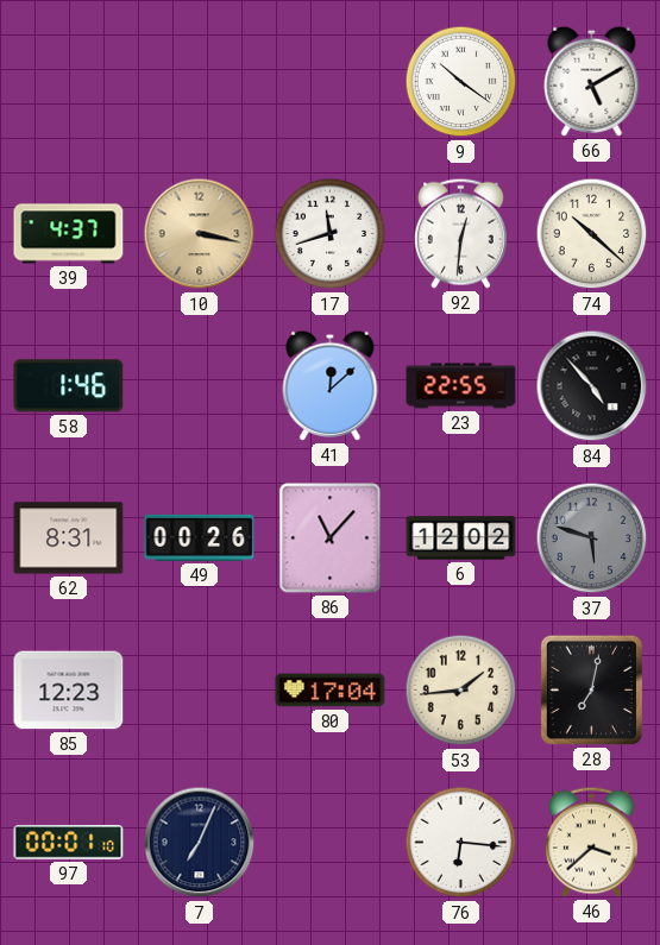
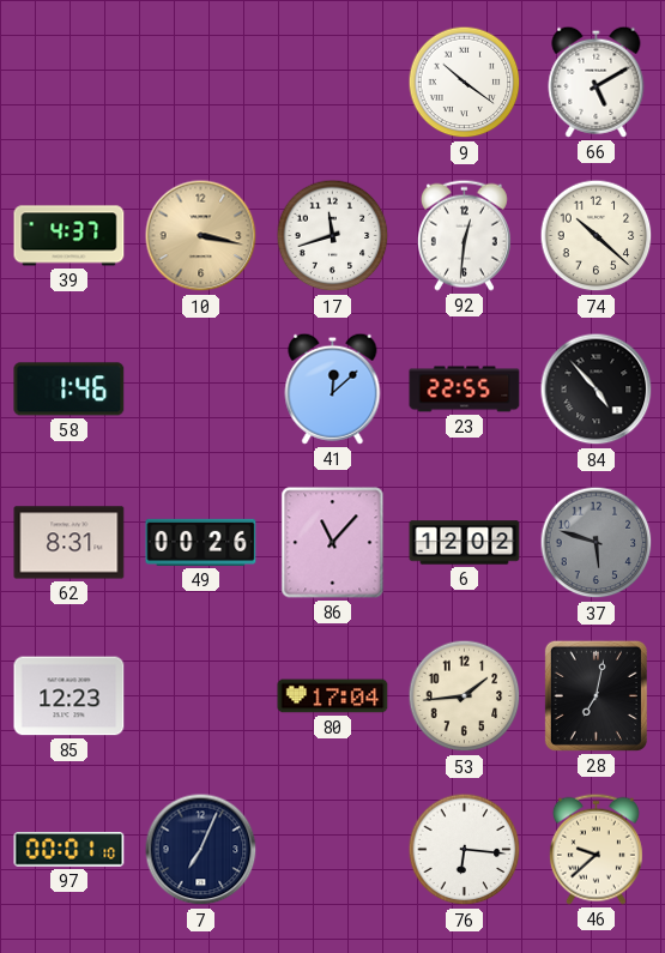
46: 3:38 -> 9:38
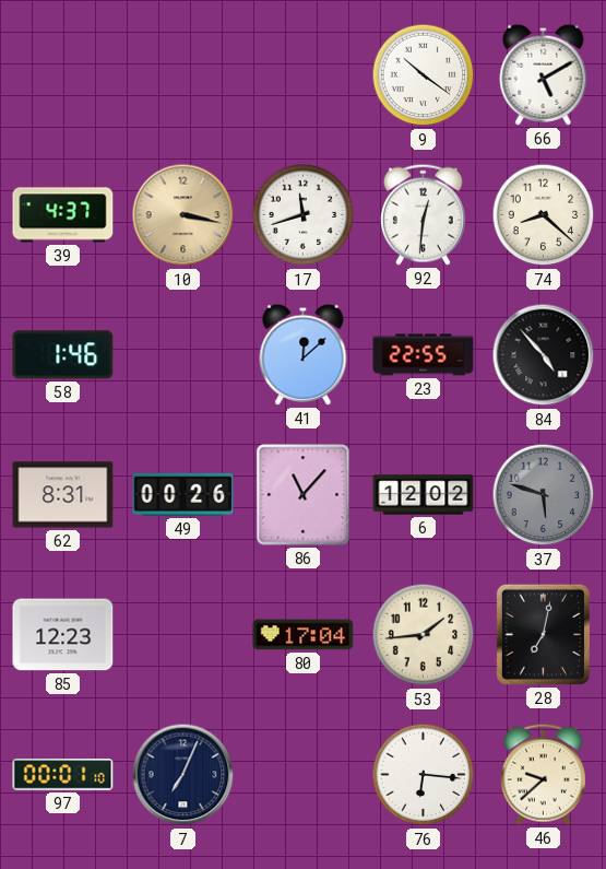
74: 10:22 -> 8:22
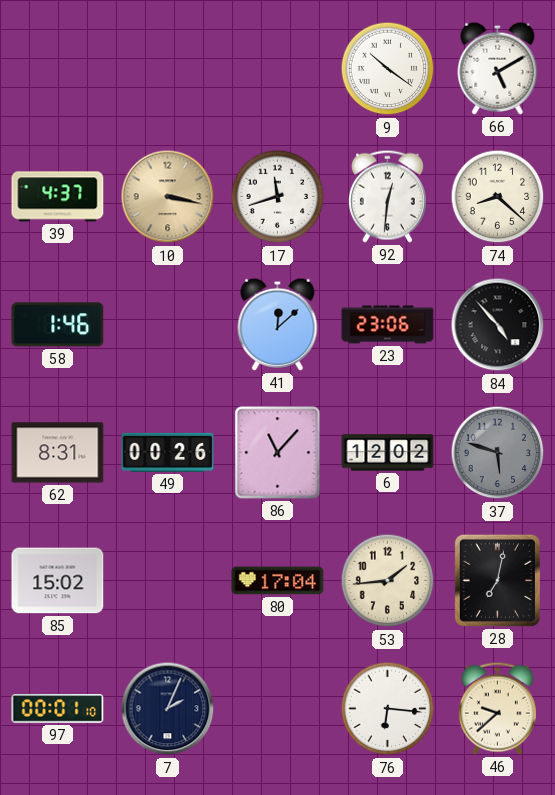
23: 22:55 -> 23:06
85: 12:23 -> 15:02
7: 7:04 -> 2:04
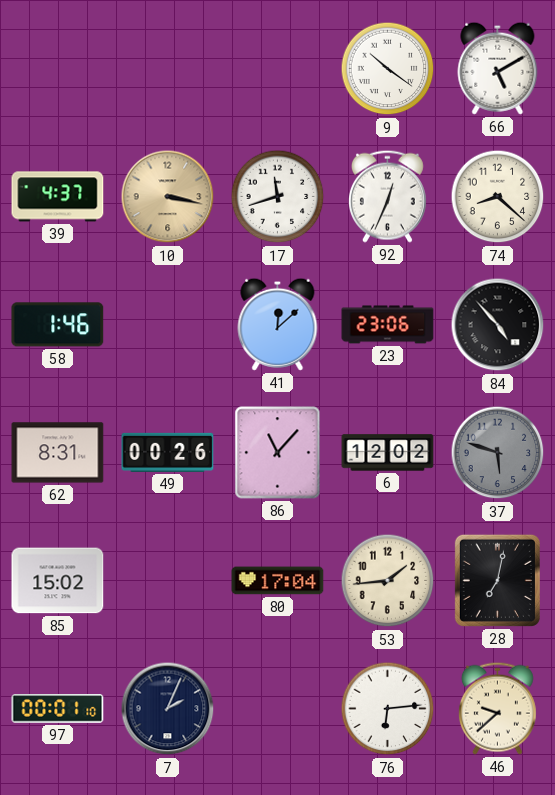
92: 12:31 -> 12:34
76: 6:16 -> 6:14
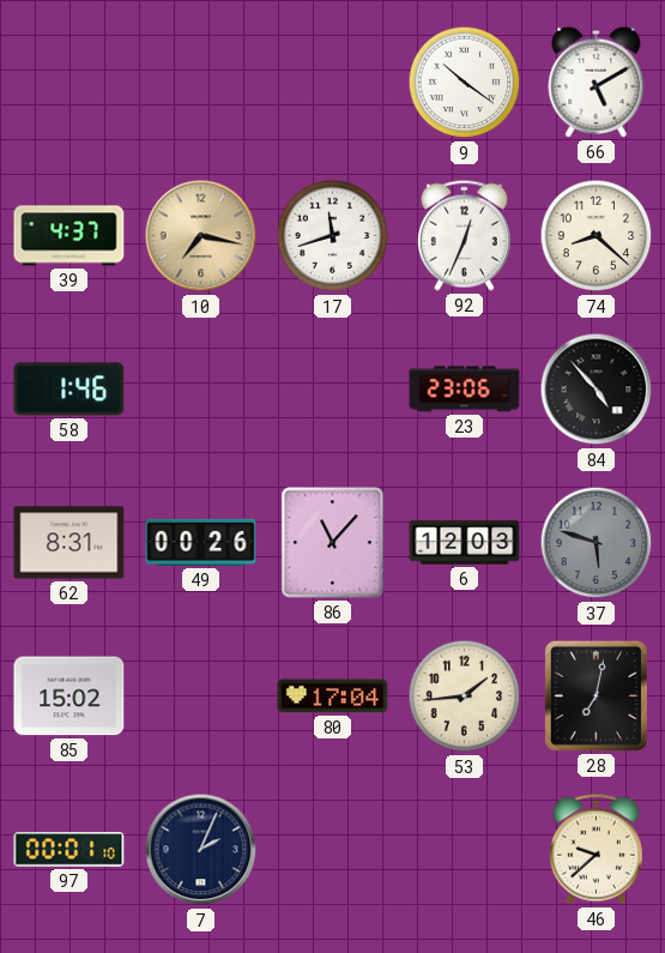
10: 3:17 -> 7:17
41: 12:08 -> none
6: 12:02 -> 12:03
76: 6:14 -> none
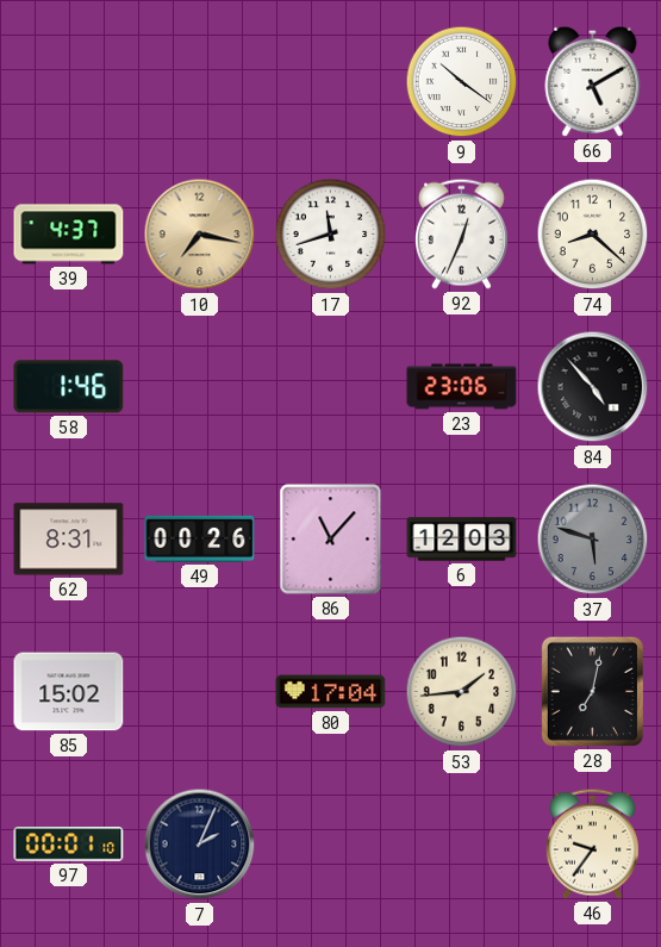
46: 9:38 -> 9:36
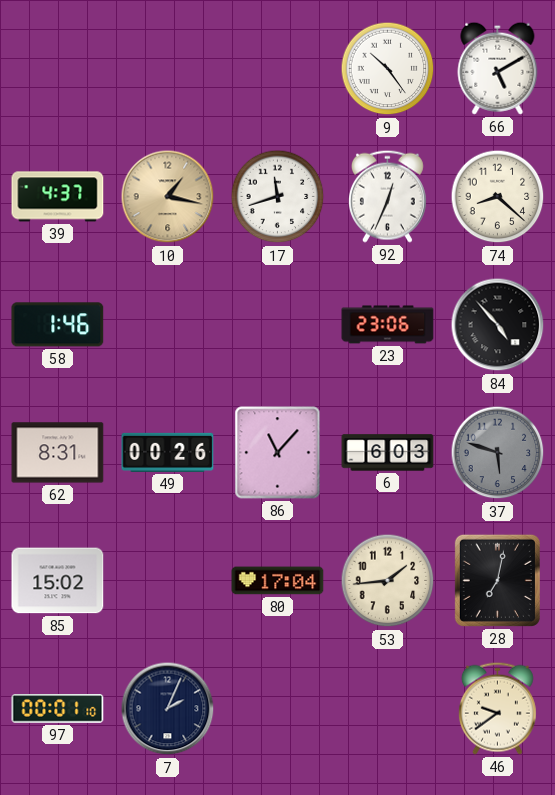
9: 10:21 -> 10:24
10: 7:17 -> 1:17
6: 12:03 -> 6:03
46: 9:36 -> 9:39
